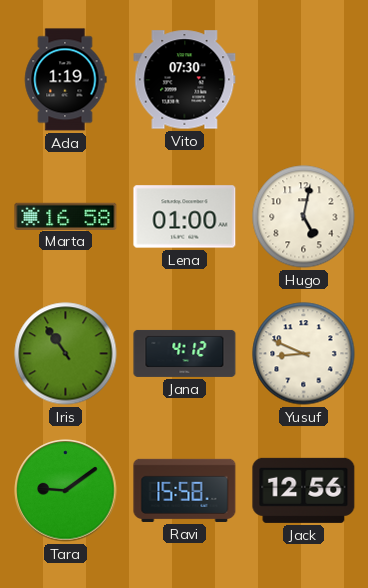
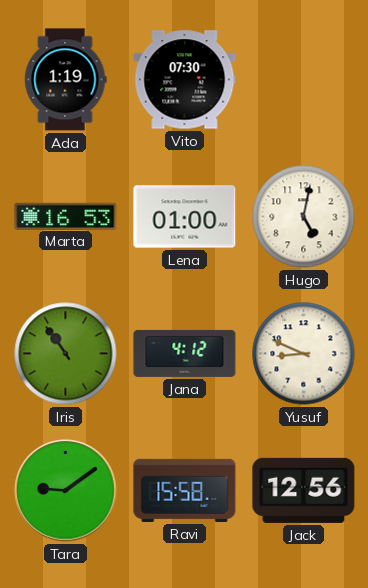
Marta: 16:58 -> 16:53
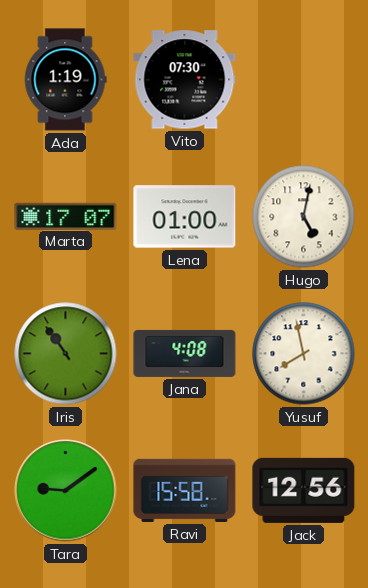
Marta: 16:53 -> 17:07
Jana: 4:12 -> 4:08
Yusuf: 8:49 -> 7:58
